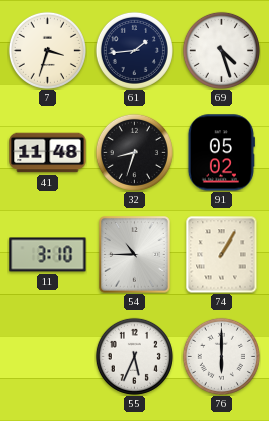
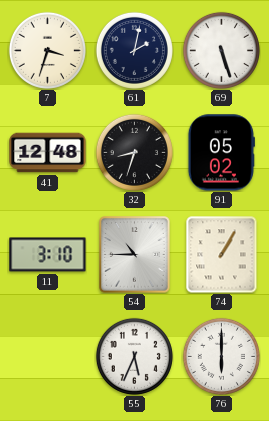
61: 1:44 -> 2:02
69: 4:27 -> 5:27
41: 11:48 -> 12:48
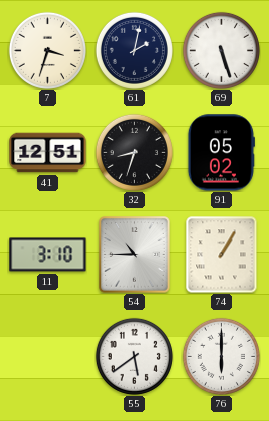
41: 12:48 -> 12:51
55: 5:34 -> 5:39
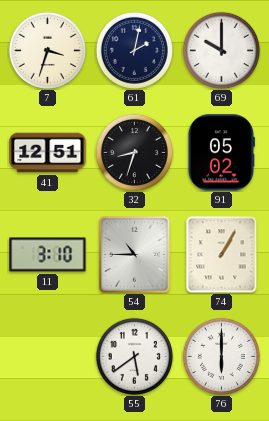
69: 5:27 -> 10:00
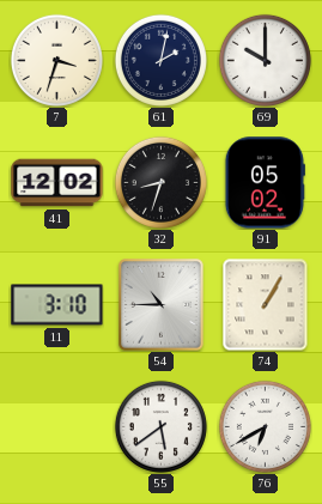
41: 12:51 -> 12:02
76: 6:00 -> 6:40
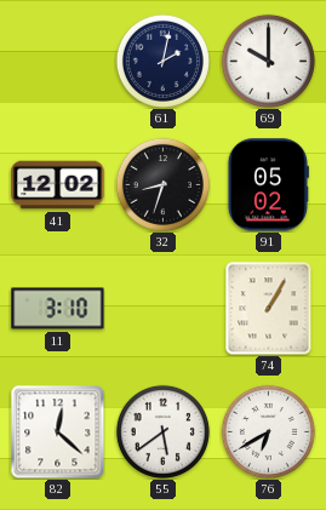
7: 3:33 -> none
54: 10:45 -> none
82: none -> 12:22
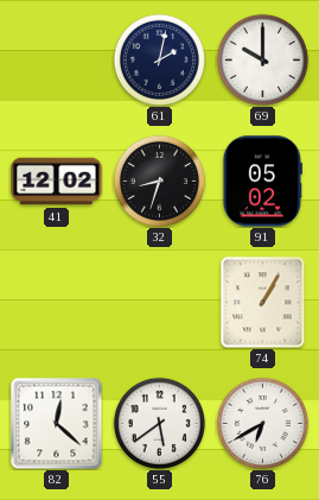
11: 3:10 -> none
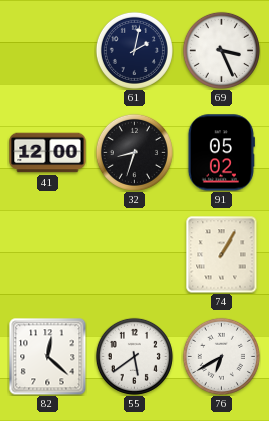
69: 10:00 -> 3:26
41: 12:02 -> 12:00
